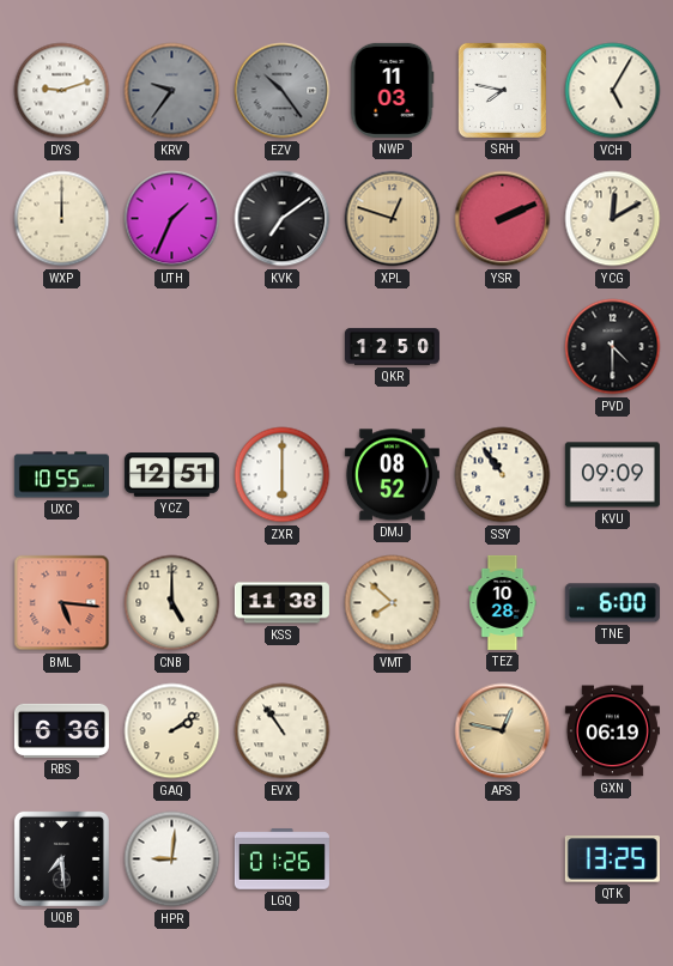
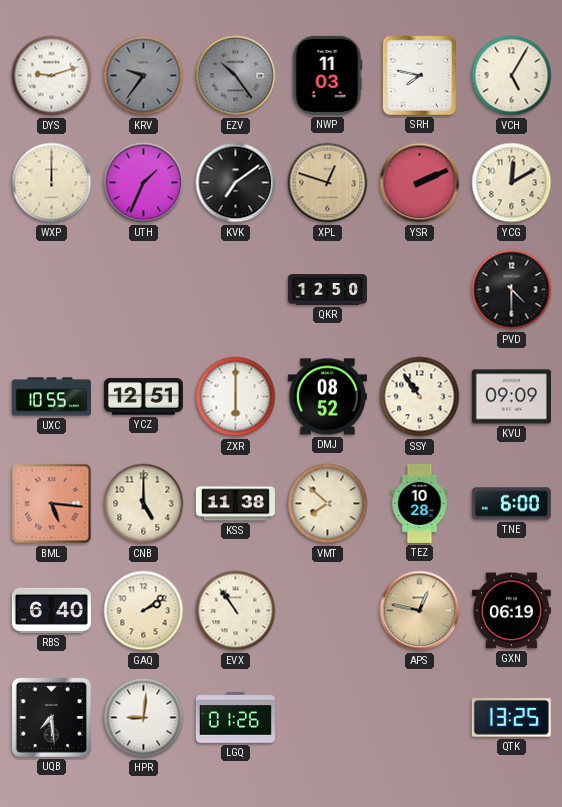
RBS: 6:36 -> 6:40
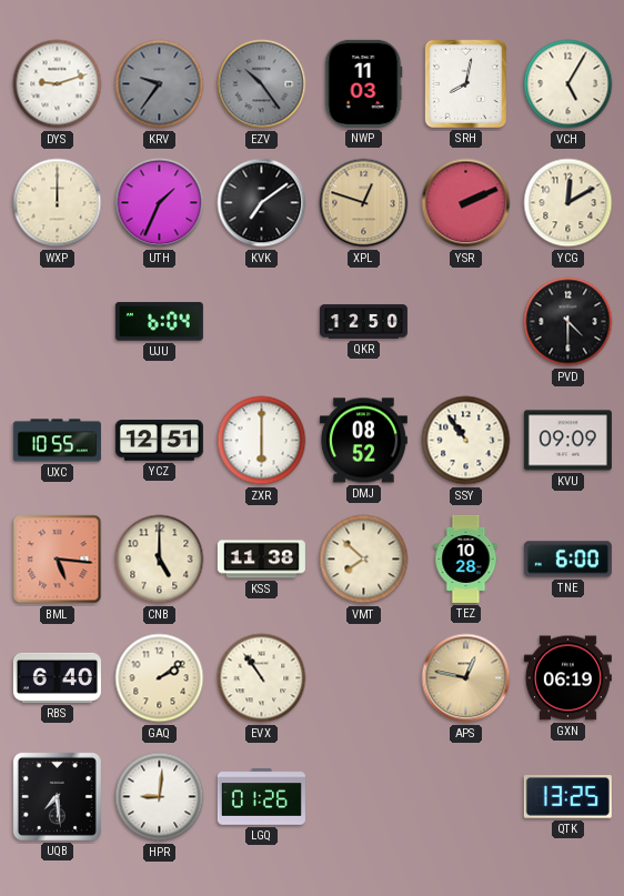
SRH: 7:47 -> 8:02
UJU: none -> 6:04
